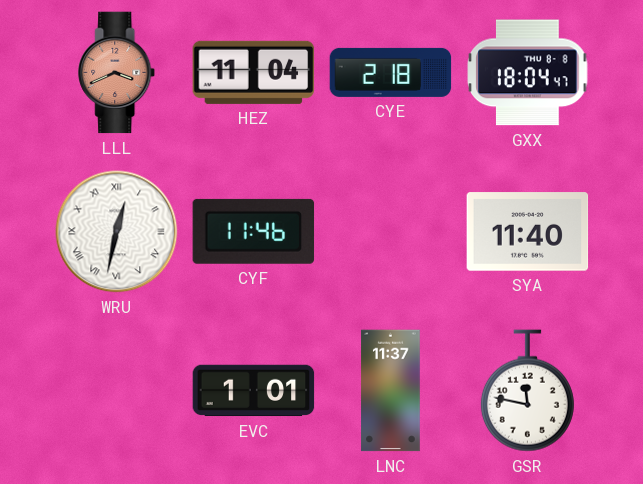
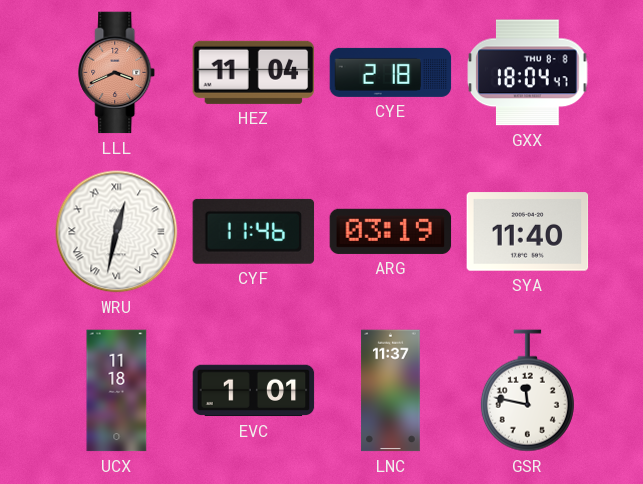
ARG: none -> 03:19
UCX: none -> 11:18
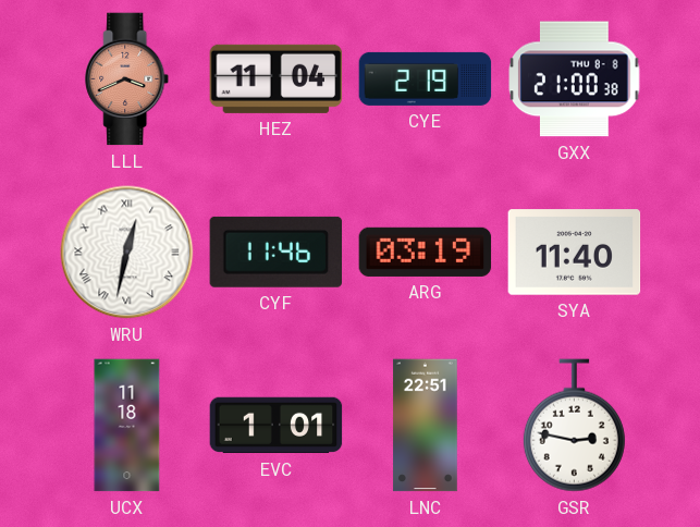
CYE: 2:18 -> 2:19
GXX: 18:04 -> 21:00
LNC: 11:37 -> 22:51
GSR: 11:47 -> 2:47
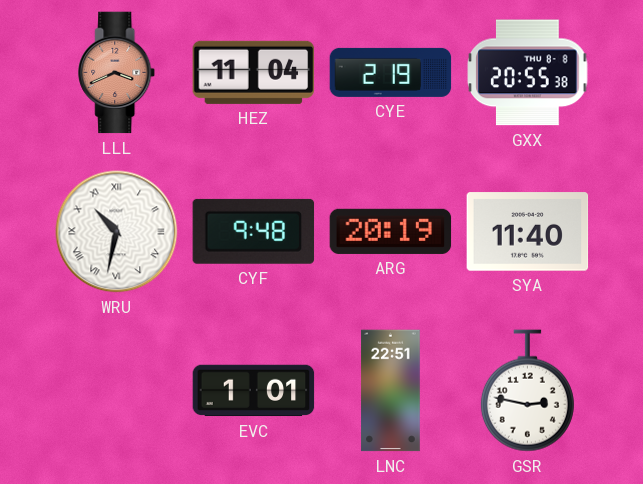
GXX: 21:00 -> 20:55
WRU: 12:32 -> 10:32
CYF: 11:46 -> 9:48
ARG: 03:19 -> 20:19
UCX: 11:18 -> none
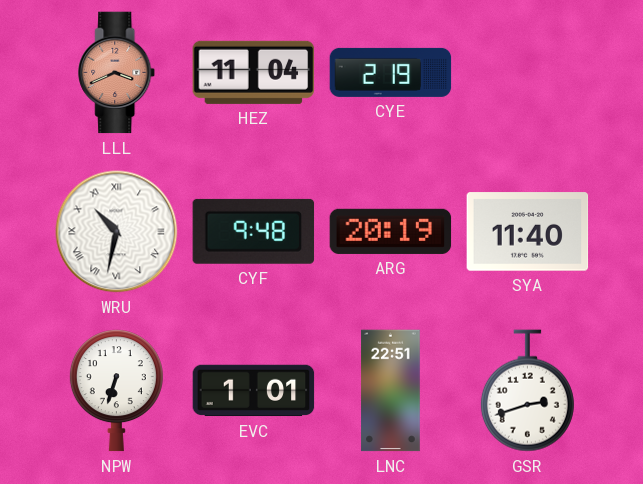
GXX: 20:55 -> none
NPW: none -> 6:33
GSR: 2:47 -> 2:42
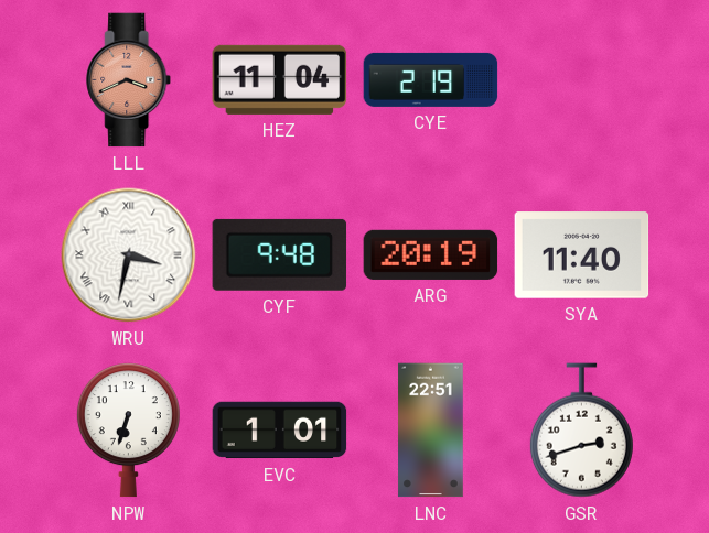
WRU: 10:32 -> 3:32
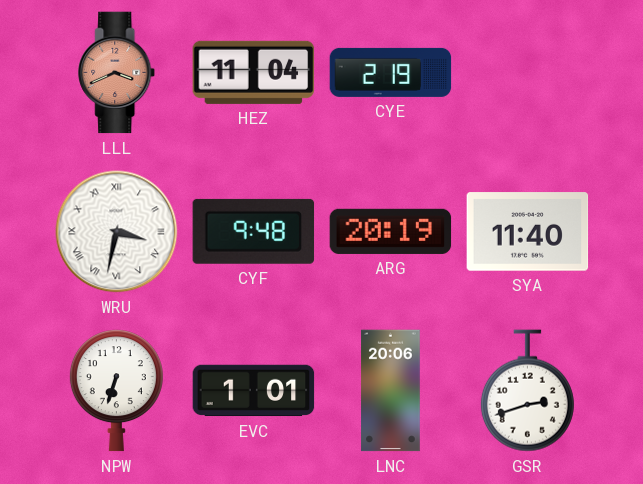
LNC: 22:51 -> 20:06
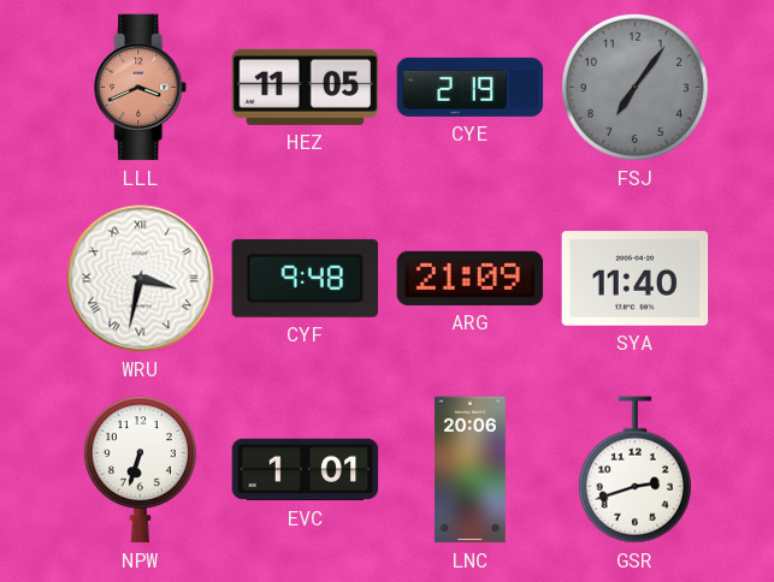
HEZ: 11:04 -> 11:05
FSJ: none -> 7:06
ARG: 20:19 -> 21:09
